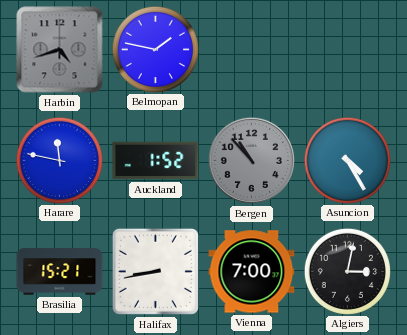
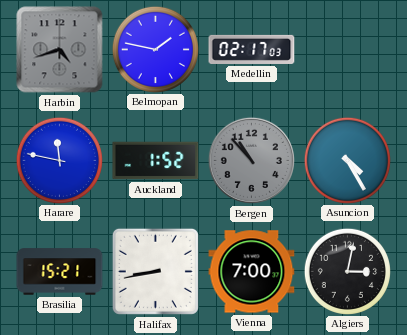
Medellin: none -> 02:17
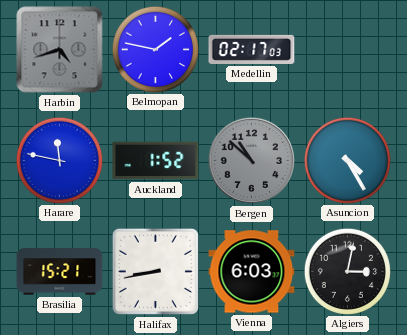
Bergen: 10:53 -> 10:52
Vienna: 7:00 -> 6:03
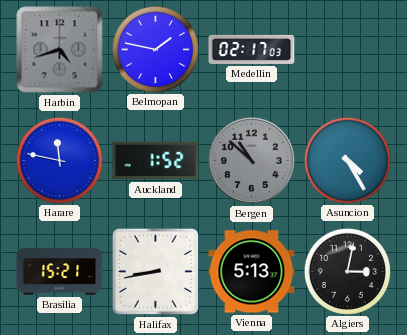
Vienna: 6:03 -> 5:13
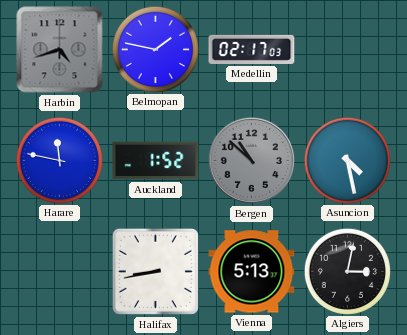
Asuncion: 4:25 -> 4:28
Brasilia: 15:21 -> none
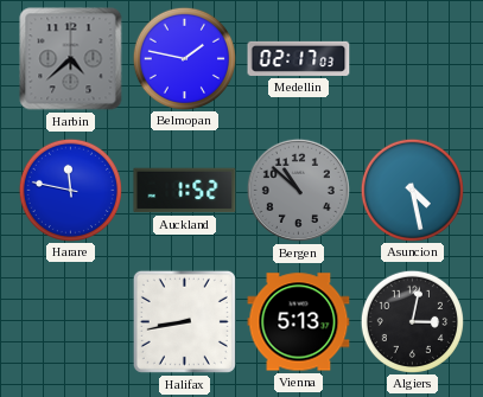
Harbin: 4:42 -> 4:38
